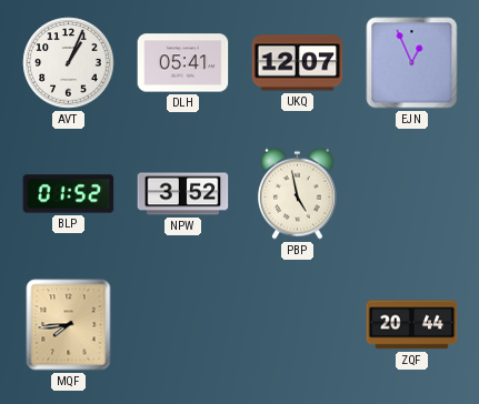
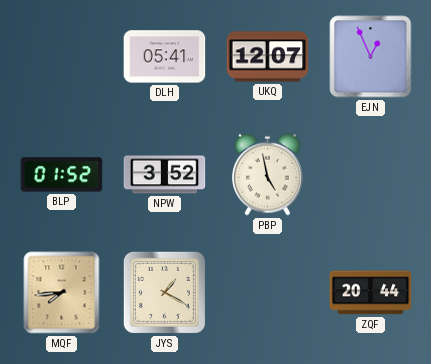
AVT: 1:04 -> none
JYS: none -> 1:20
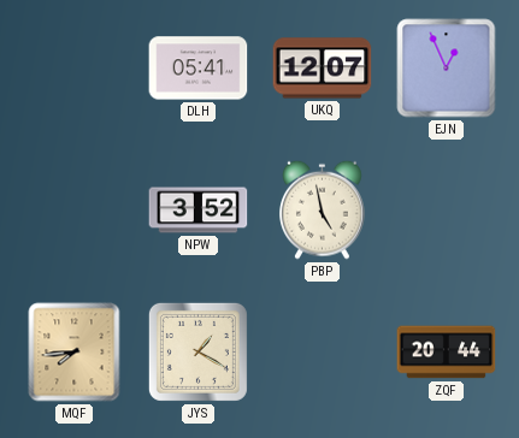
BLP: 01:52 -> none
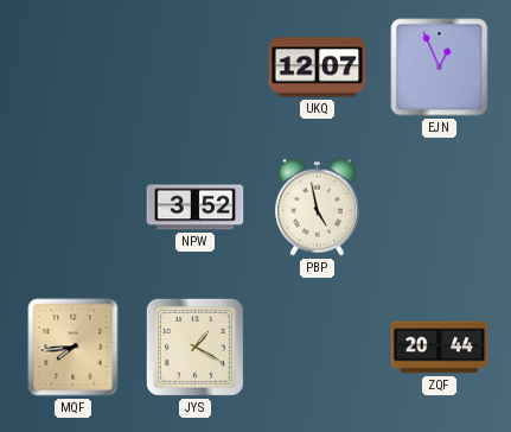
DLH: 05:41 -> none
